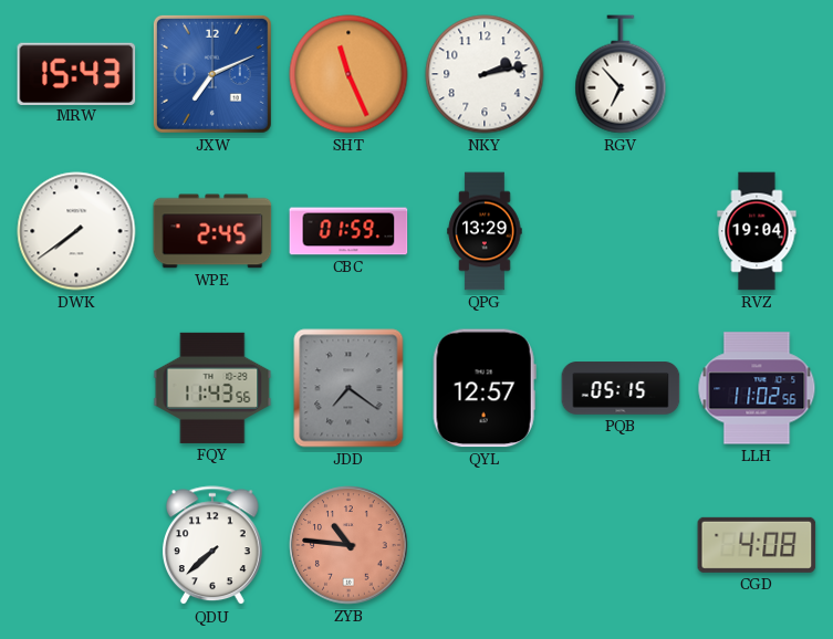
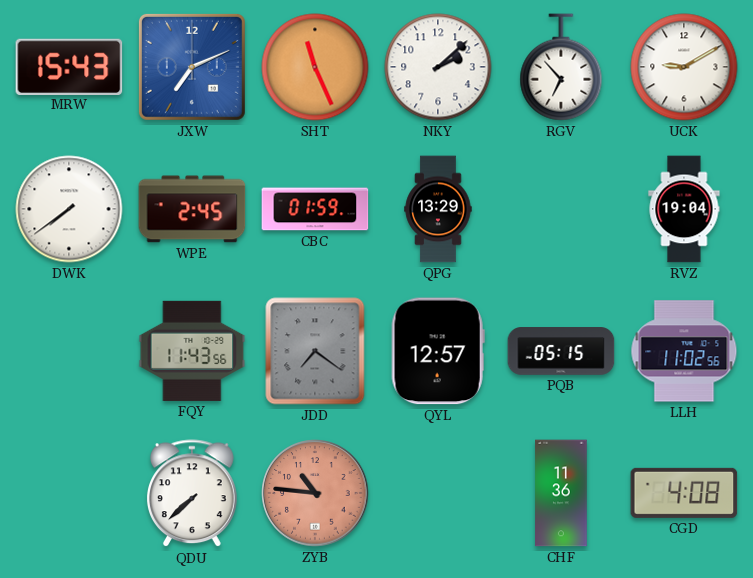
NKY: 2:13 -> 2:08
UCK: none -> 9:10
CHF: none -> 11:36
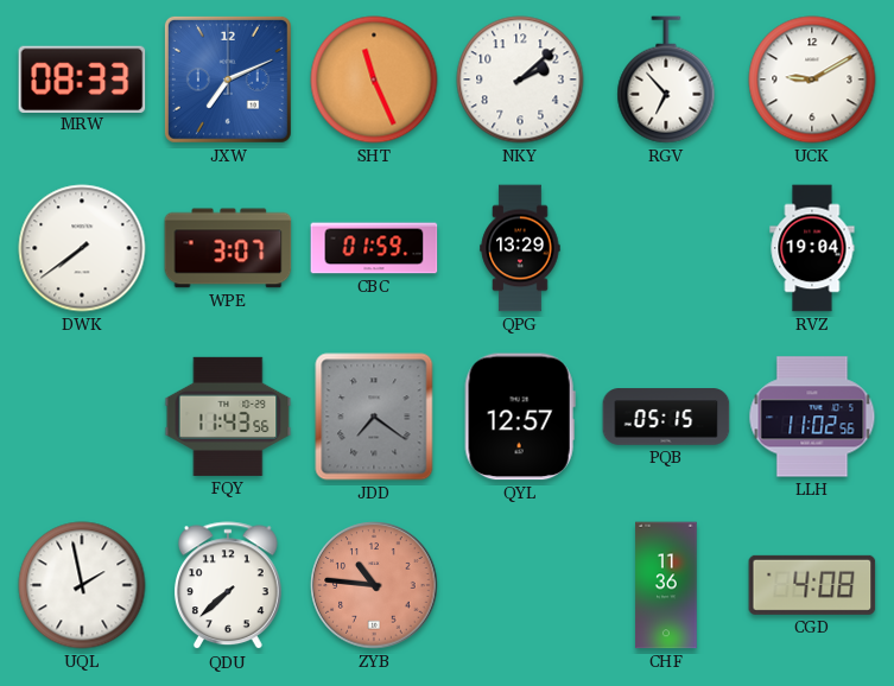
MRW: 15:43 -> 08:33
WPE: 2:45 -> 3:07
UQL: none -> 1:58
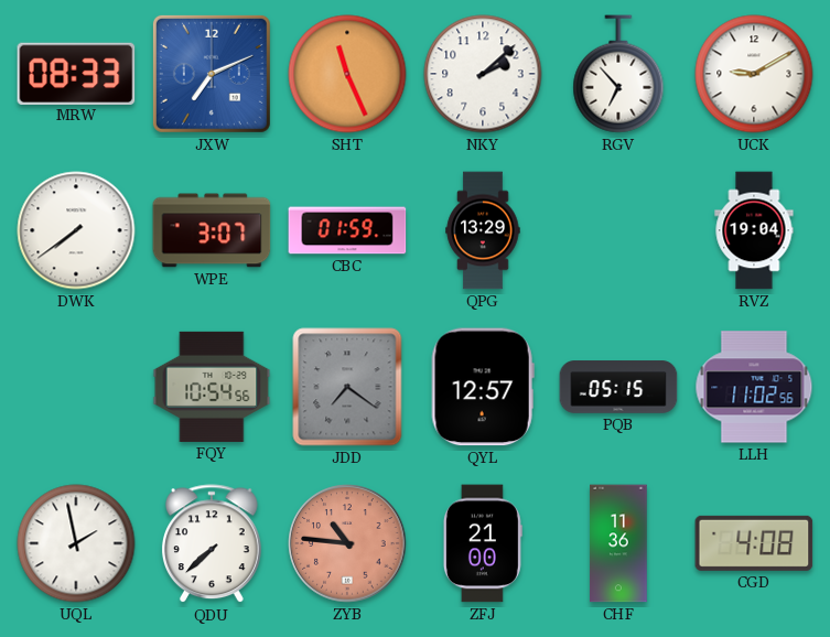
FQY: 11:43 -> 10:54
ZFJ: none -> 21:00
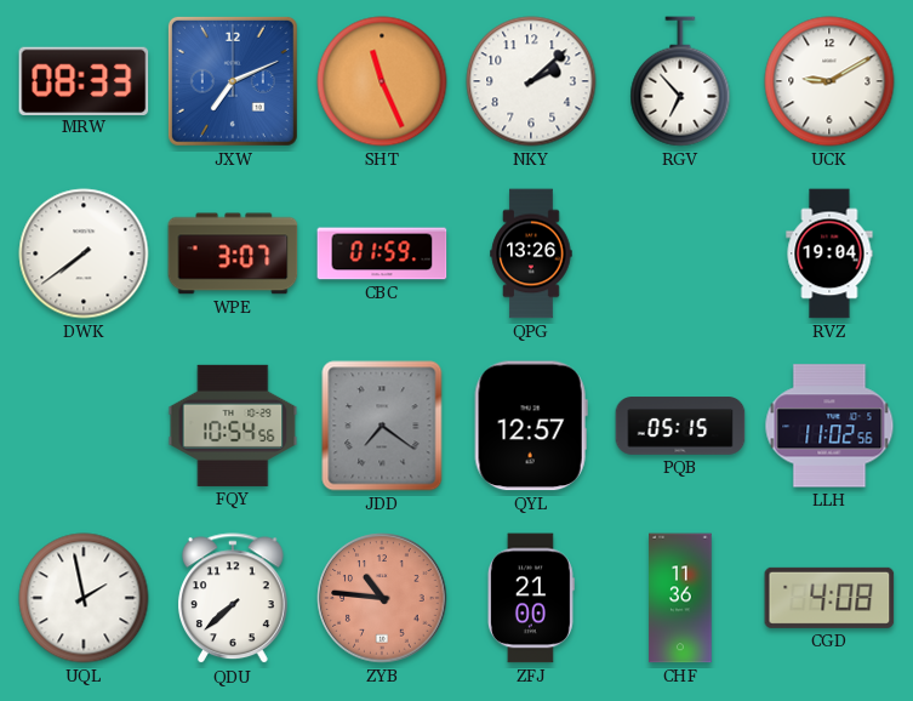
QPG: 13:29 -> 13:26
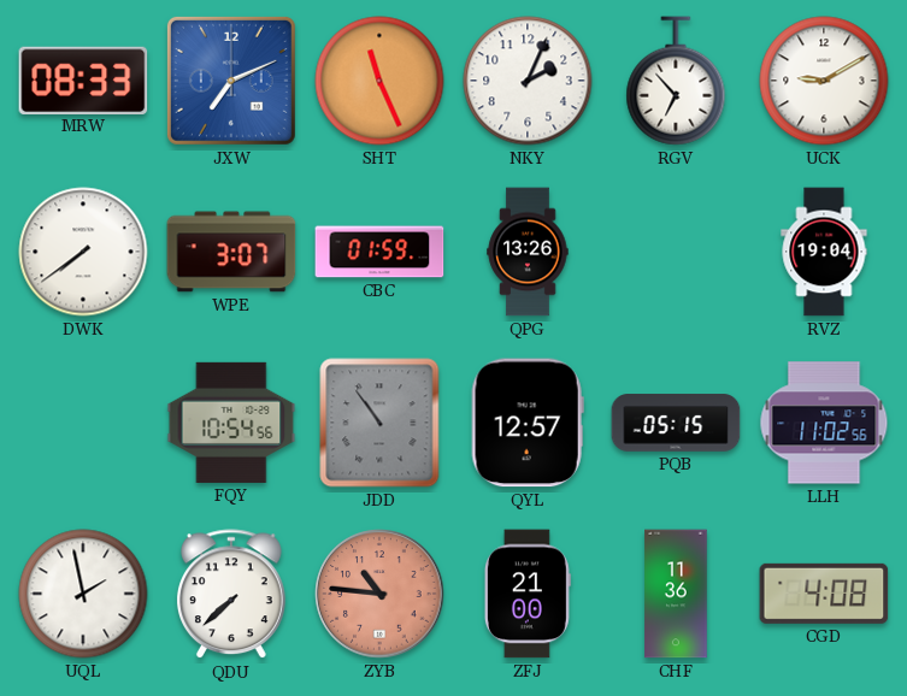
NKY: 2:08 -> 2:04
JDD: 7:21 -> 10:54
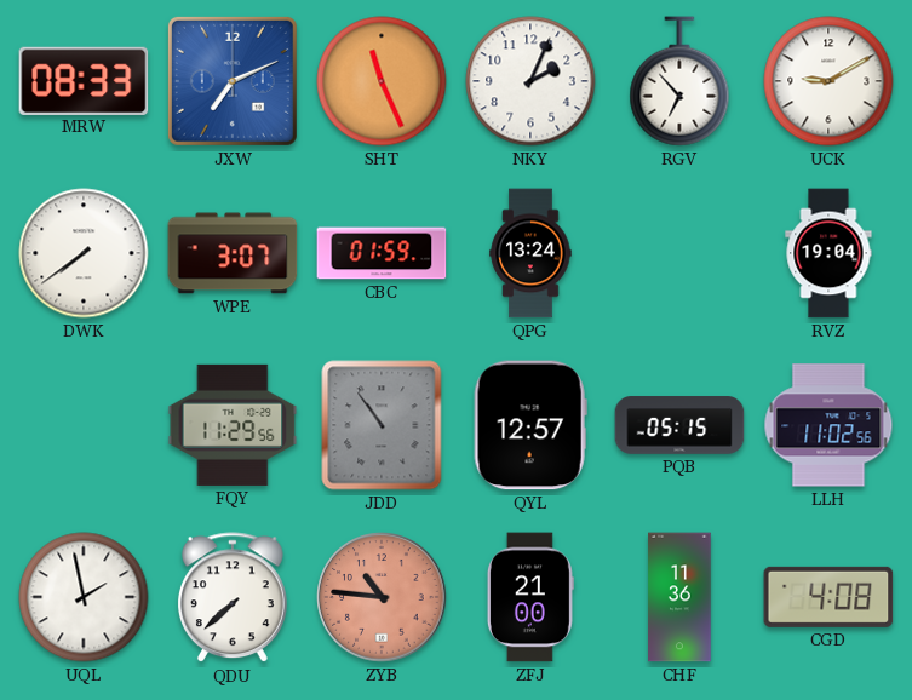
QPG: 13:26 -> 13:24
FQY: 10:54 -> 11:29
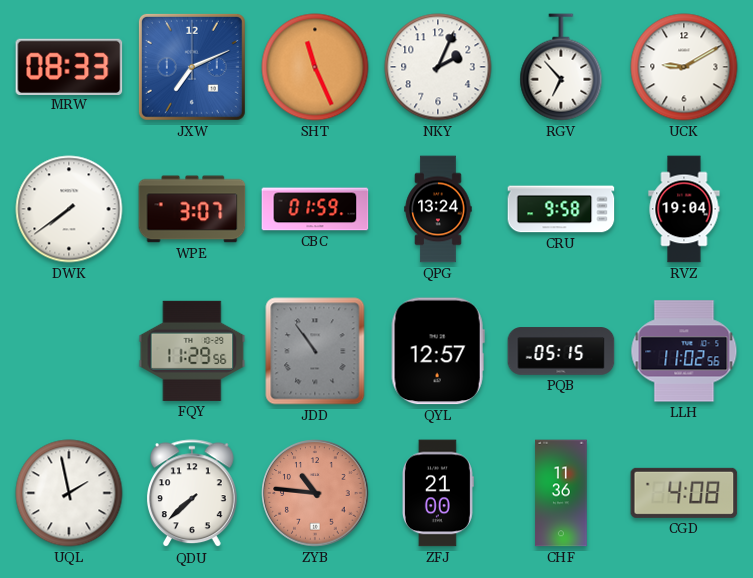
CRU: none -> 9:58
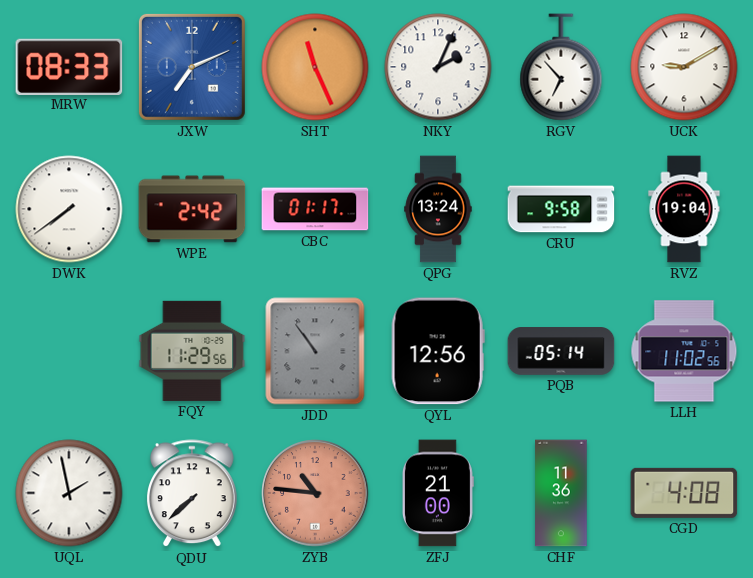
WPE: 3:07 -> 2:42
CBC: 01:59 -> 01:17
QYL: 12:57 -> 12:56
PQB: 05:15 -> 05:14
